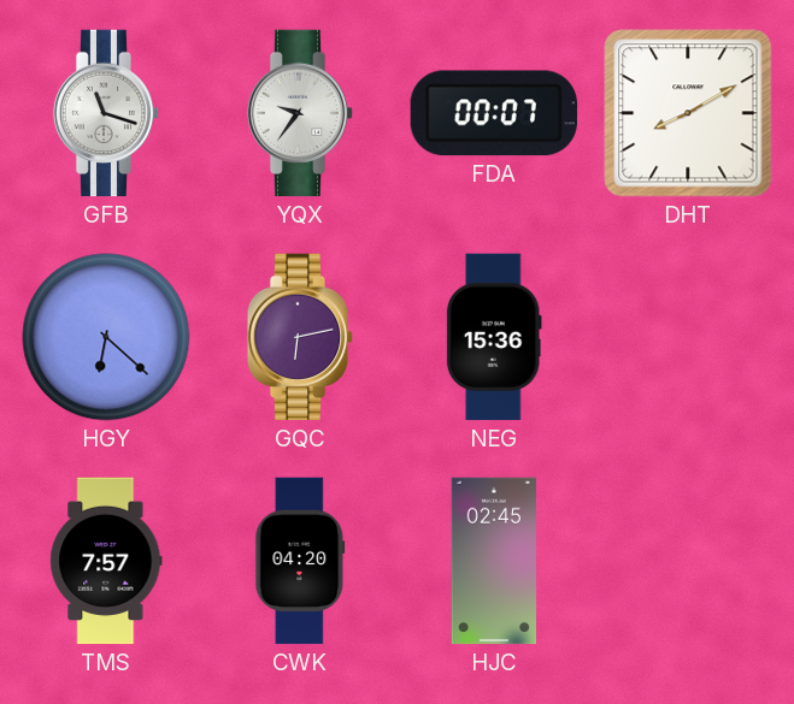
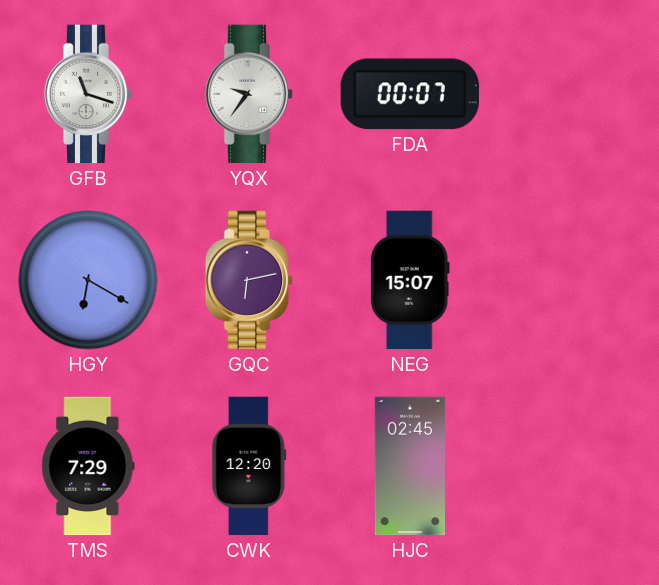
DHT: 8:10 -> none
HGY: 6:22 -> 6:20
NEG: 15:36 -> 15:07
TMS: 7:57 -> 7:29
CWK: 04:20 -> 12:20
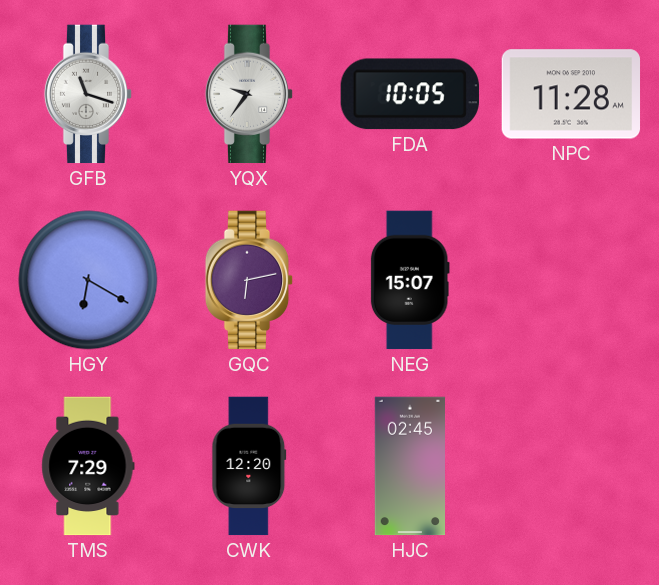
FDA: 00:07 -> 10:05
NPC: none -> 11:28
